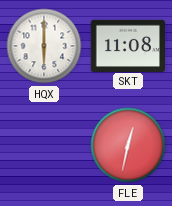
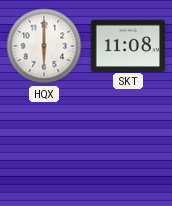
FLE: 12:32 -> none
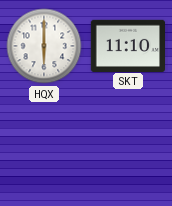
SKT: 11:08 -> 11:10
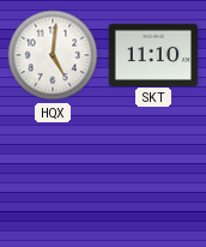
HQX: 6:00 -> 5:01
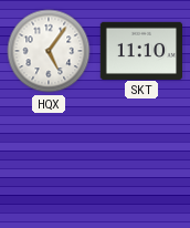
HQX: 5:01 -> 5:06
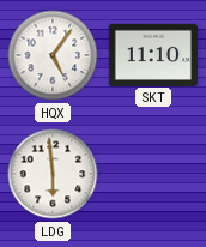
LDG: none -> 5:59
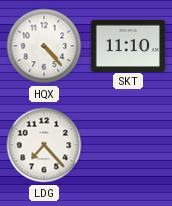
HQX: 5:06 -> 4:23
LDG: 5:59 -> 7:23
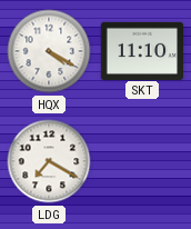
HQX: 4:23 -> 4:20
LDG: 7:23 -> 7:20
